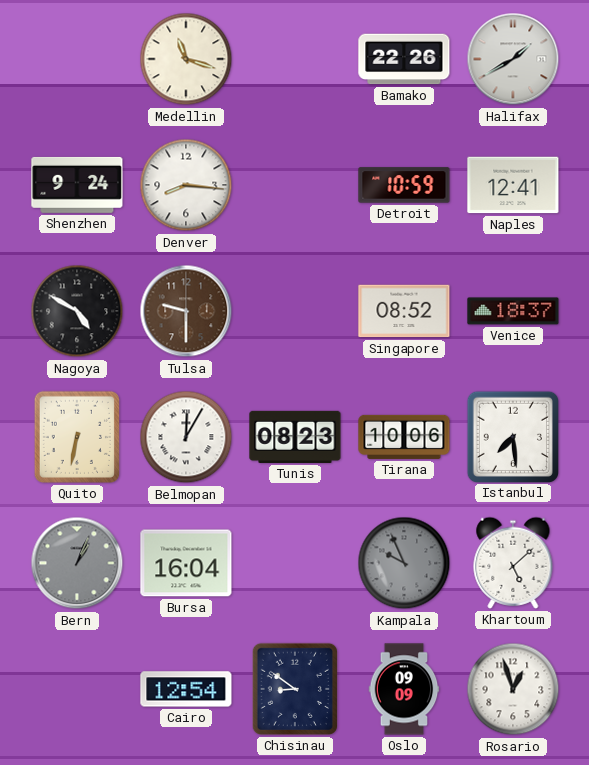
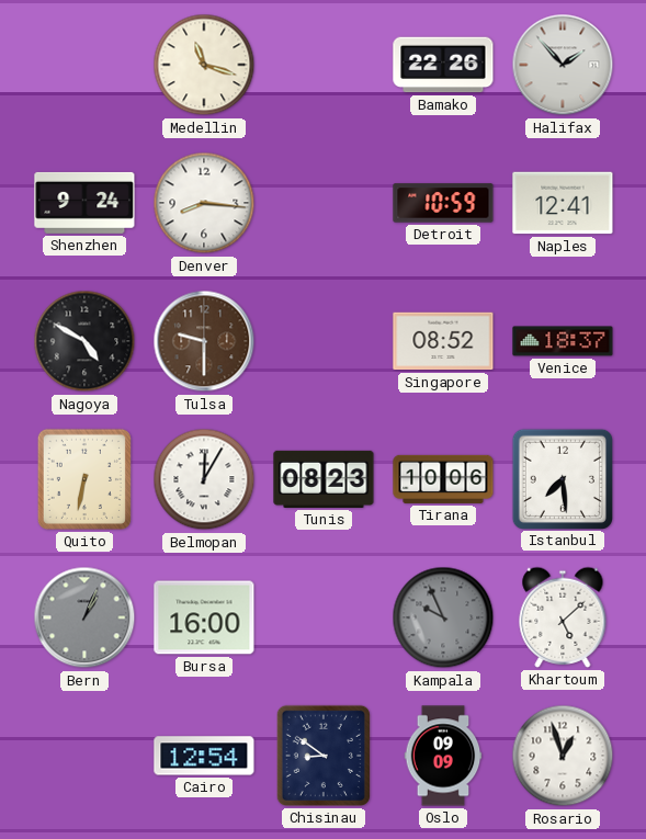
Halifax: 1:40 -> 1:53
Bursa: 16:04 -> 16:00
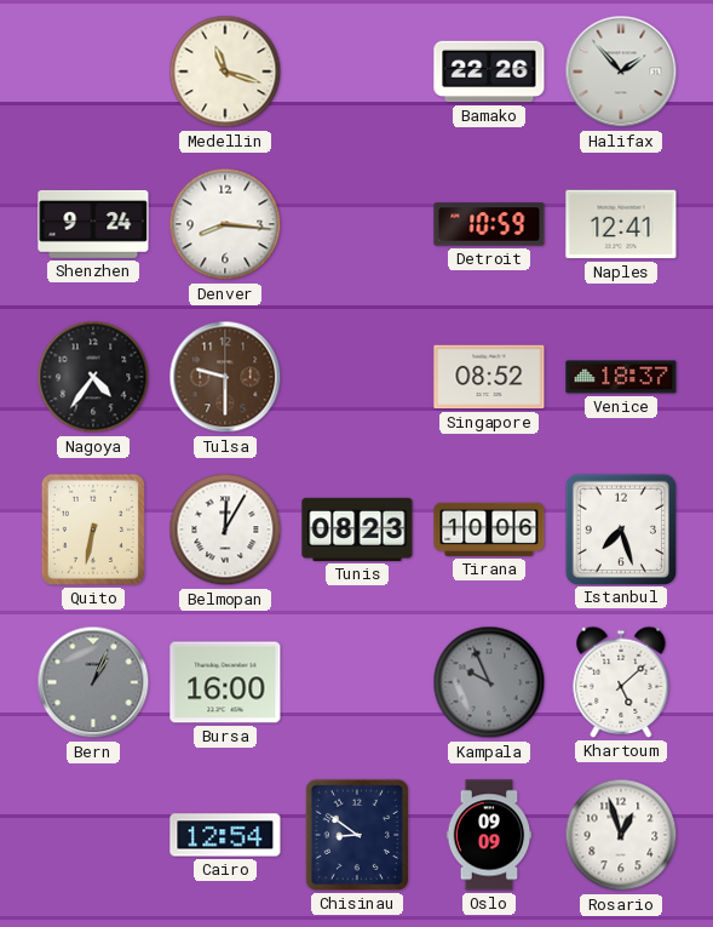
Nagoya: 4:50 -> 4:36
Istanbul: 7:29 -> 7:27
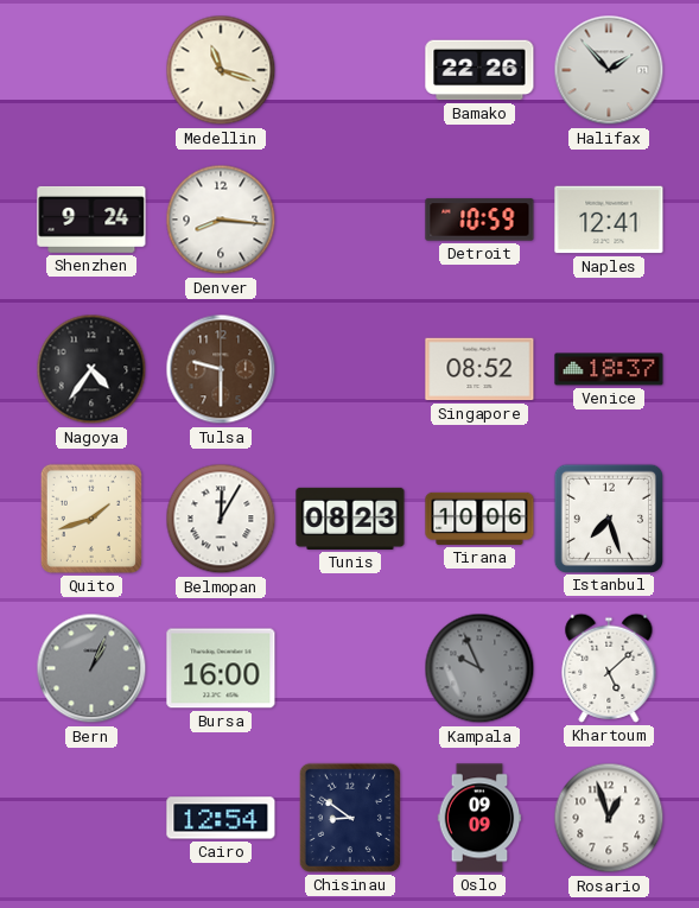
Quito: 6:32 -> 1:42
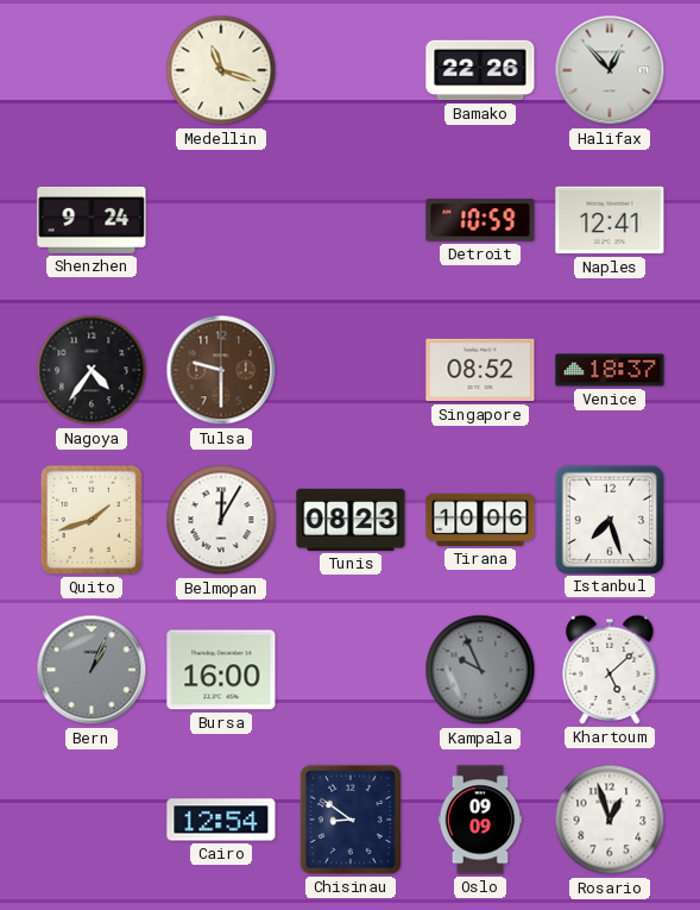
Halifax: 1:53 -> 12:53
Denver: 8:16 -> none
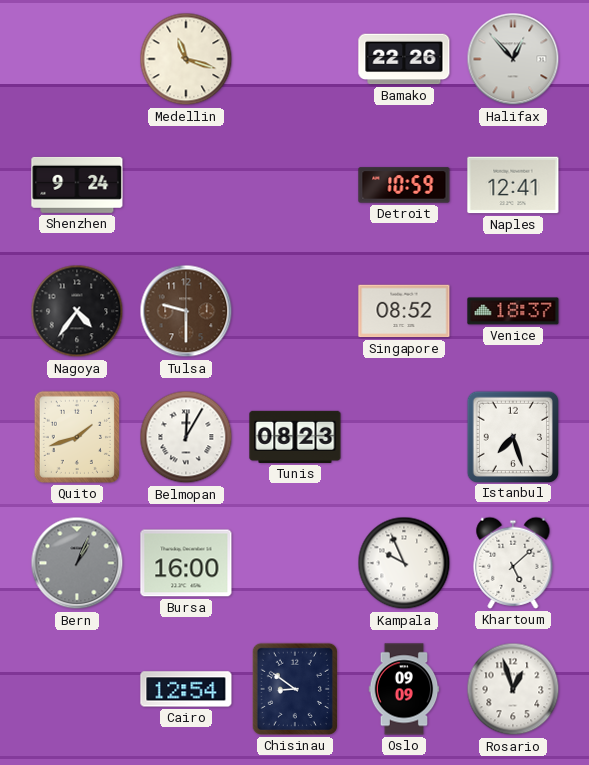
Tirana: 10:06 -> none
Kampala dial: grey -> white
